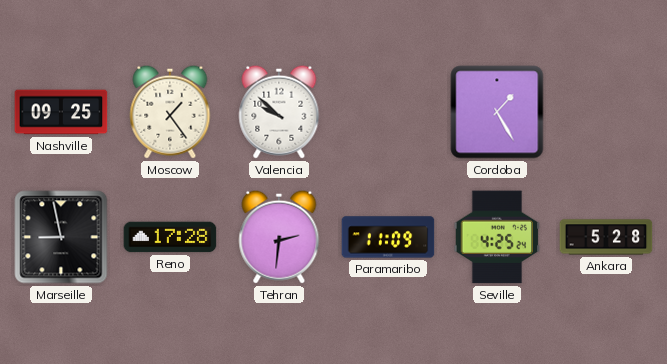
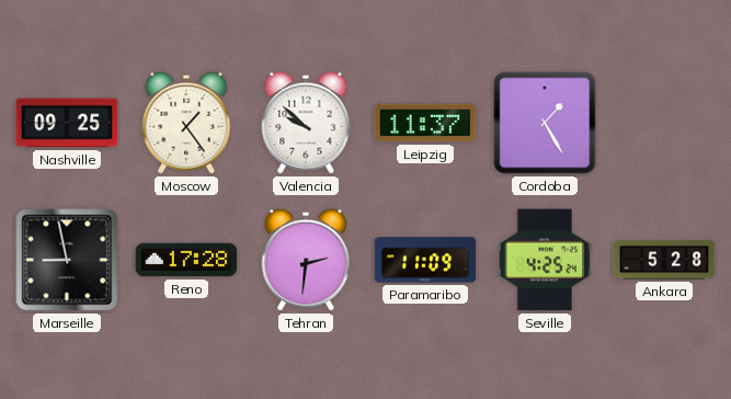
Leipzig: none -> 11:37
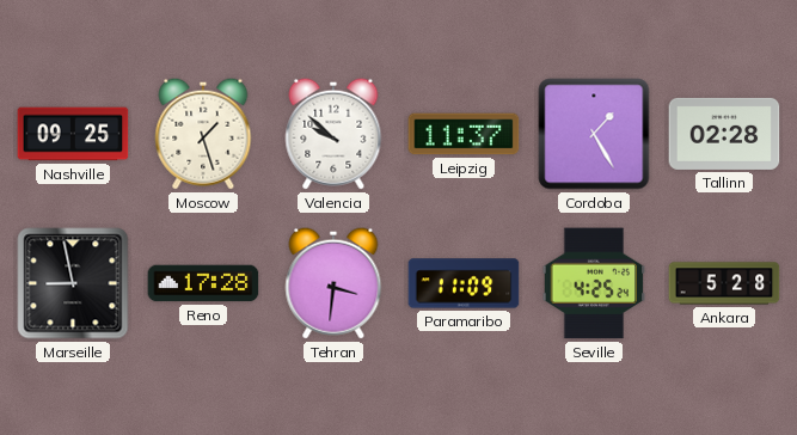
Moscow: 1:24 -> 1:27
Tallinn: none -> 02:28
Tehran: 2:31 -> 3:31
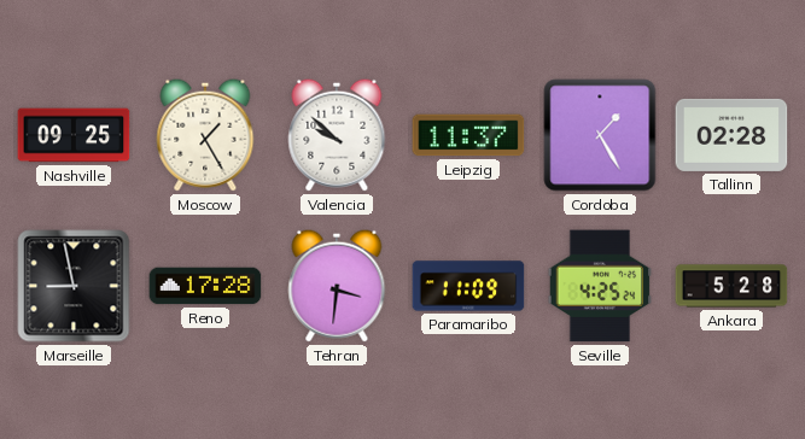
Moscow: 1:27 -> 1:25
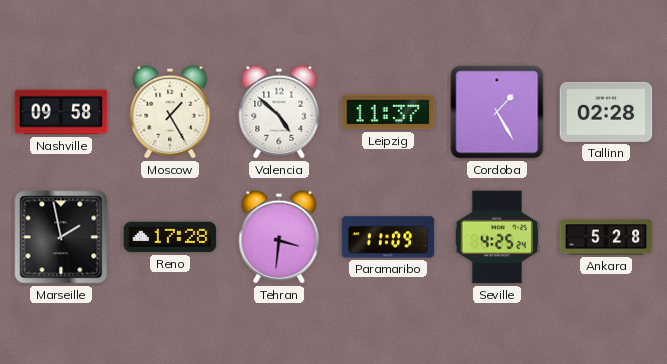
Nashville: 09:25 -> 09:58
Valencia: 9:52 -> 4:52
Marseille: 8:58 -> 1:58
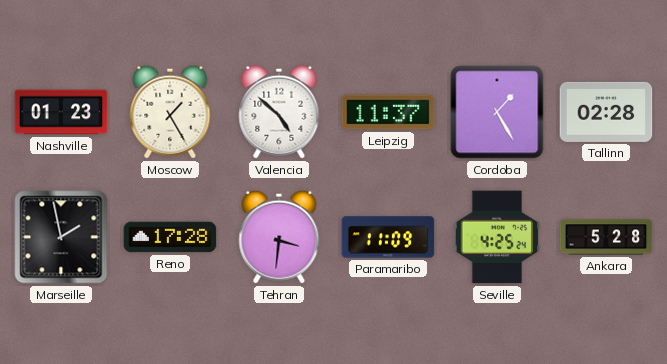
Nashville: 09:58 -> 01:23
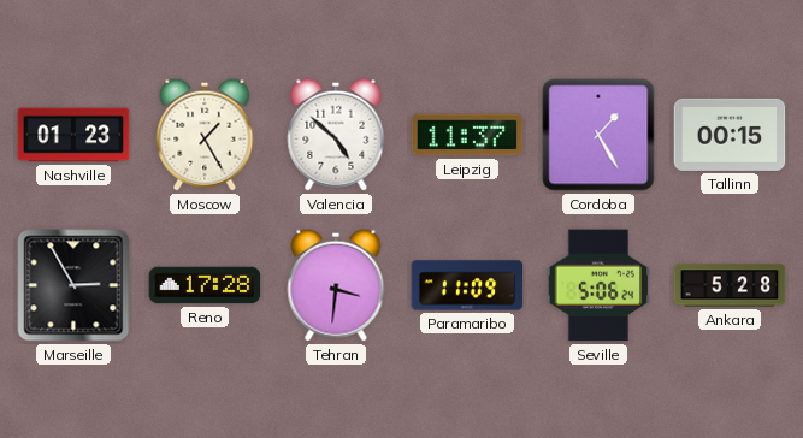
Tallinn: 02:28 -> 00:15
Marseille: 1:58 -> 2:55
Seville: 4:25 -> 5:06
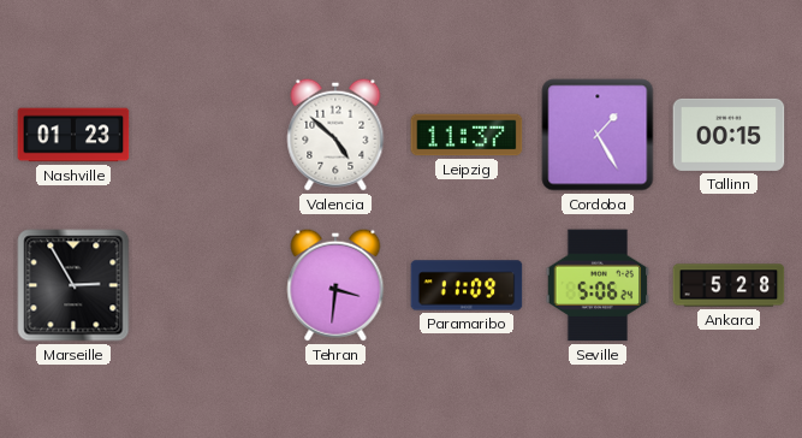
Moscow: 1:25 -> none
Reno: 17:28 -> none
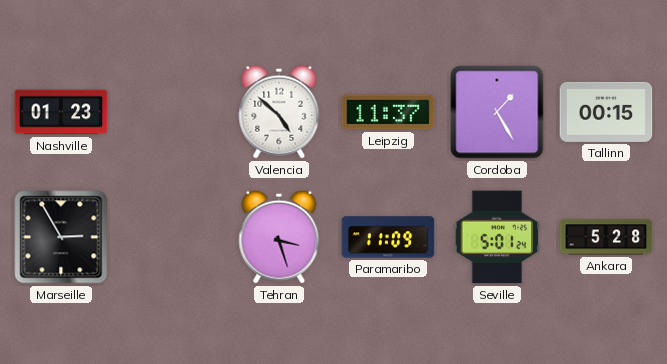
Tehran: 3:31 -> 3:27
Seville: 5:06 -> 5:01
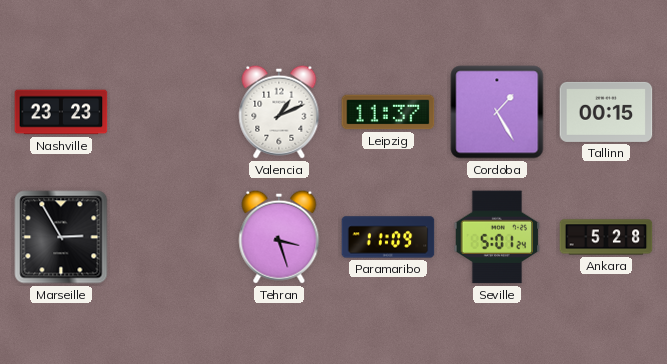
Nashville: 01:23 -> 23:23
Valencia: 4:52 -> 1:11
